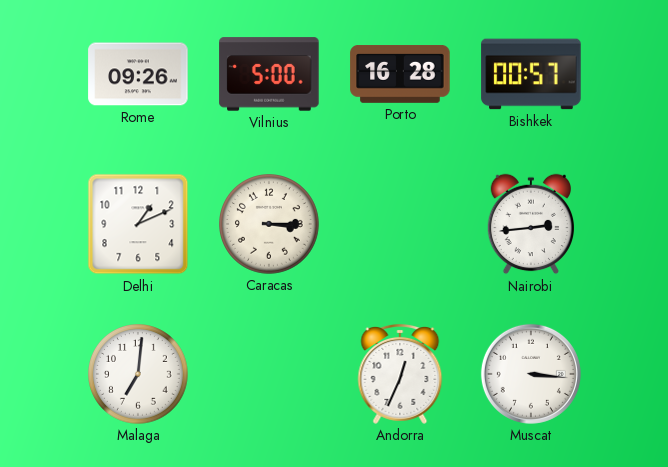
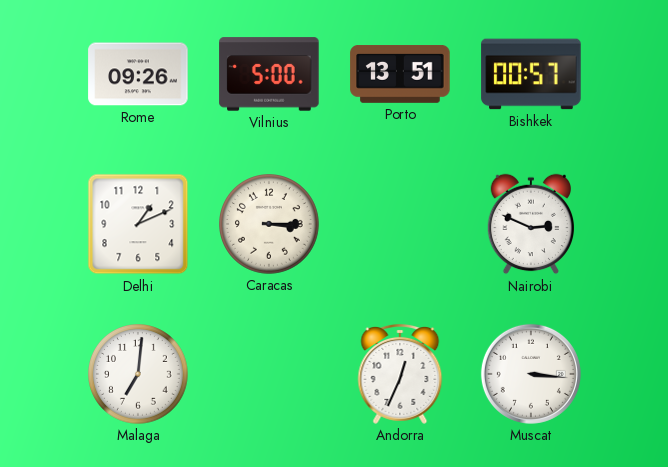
Porto: 16:28 -> 13:51
Nairobi: 2:44 -> 2:49
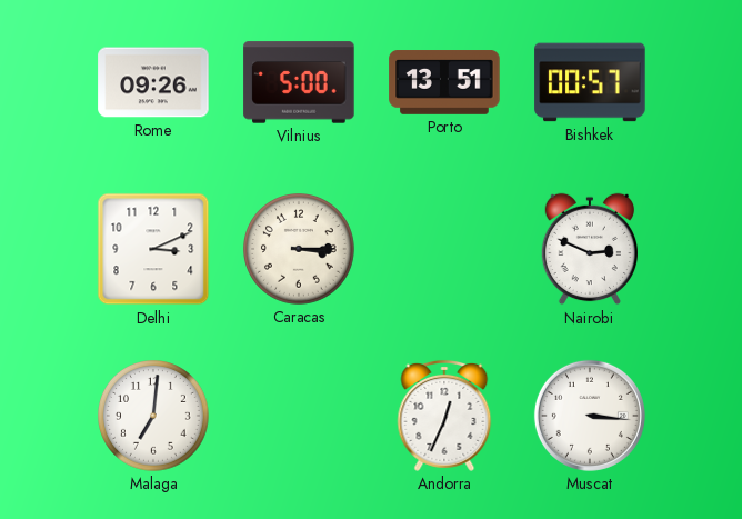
Delhi: 1:11 -> 3:11
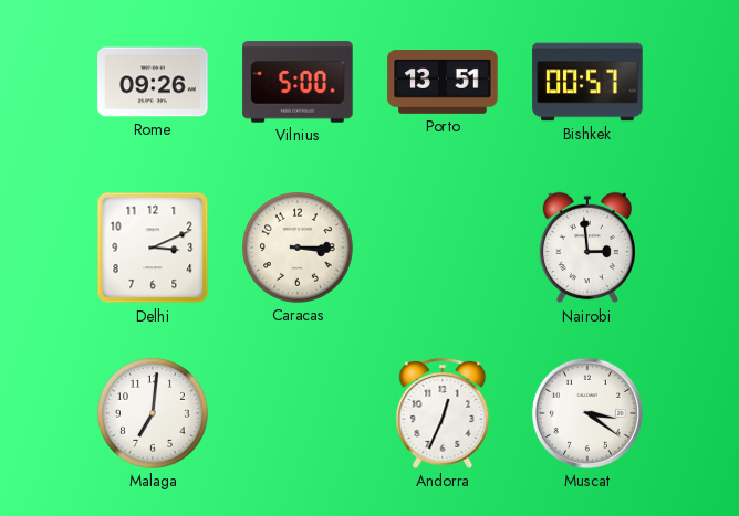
Nairobi: 2:49 -> 2:59
Muscat: 3:16 -> 3:21
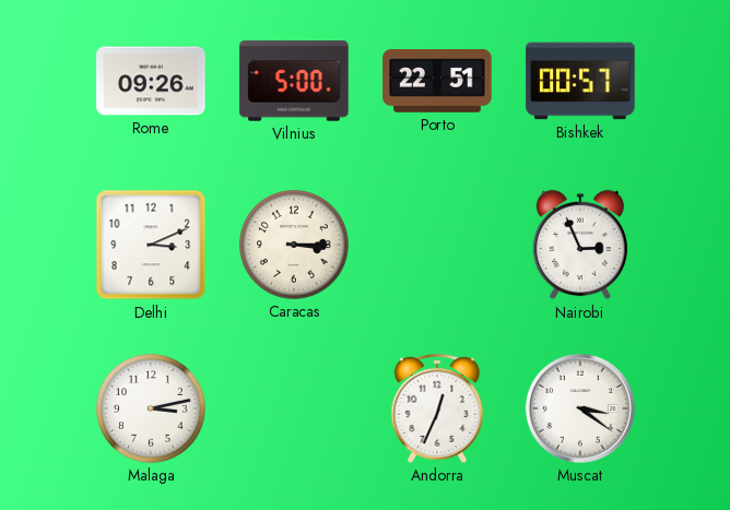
Porto: 13:51 -> 22:51
Nairobi: 2:59 -> 2:56
Malaga: 7:01 -> 3:13
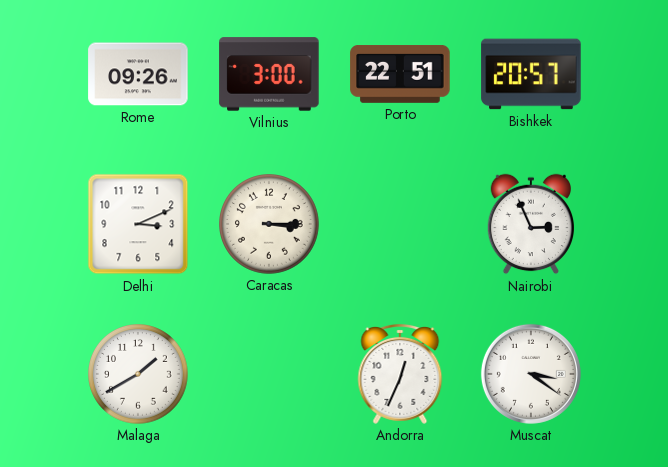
Vilnius: 5:00 -> 3:00
Bishkek: 00:57 -> 20:57
Malaga: 3:13 -> 1:40
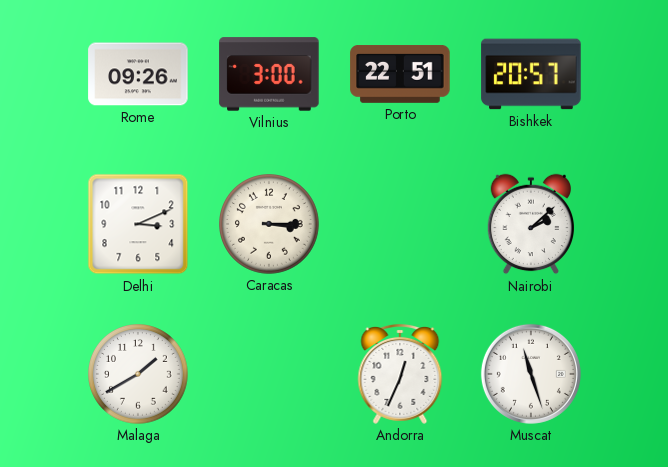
Nairobi: 2:56 -> 2:08
Muscat: 3:21 -> 11:27
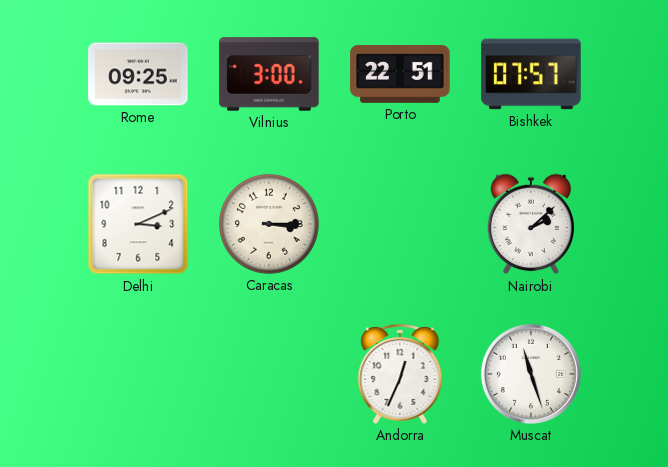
Rome: 09:26 -> 09:25
Bishkek: 20:57 -> 07:57
Malaga: 1:40 -> none
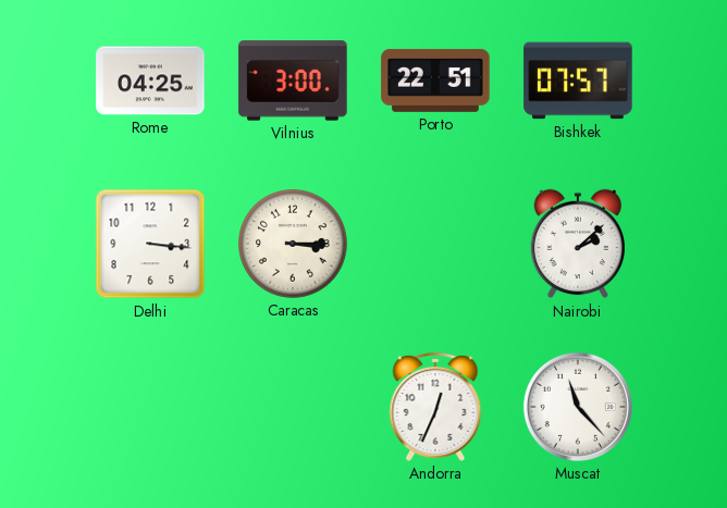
Rome: 09:25 -> 04:25
Delhi: 3:11 -> 3:16
Muscat: 11:27 -> 11:23
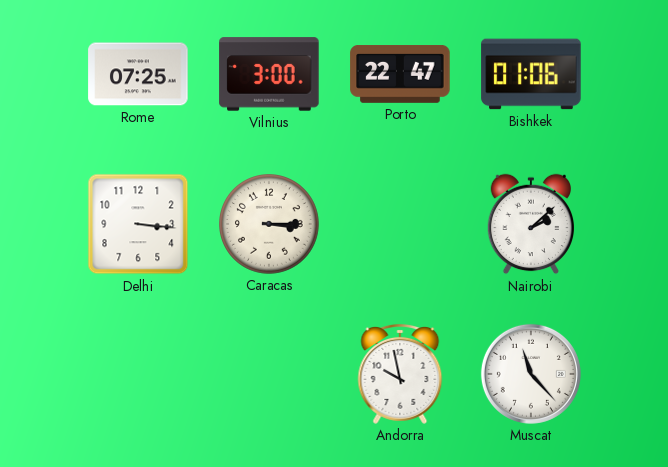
Rome: 04:25 -> 07:25
Porto: 22:51 -> 22:47
Bishkek: 07:57 -> 01:06
Andorra: 12:34 -> 9:58
